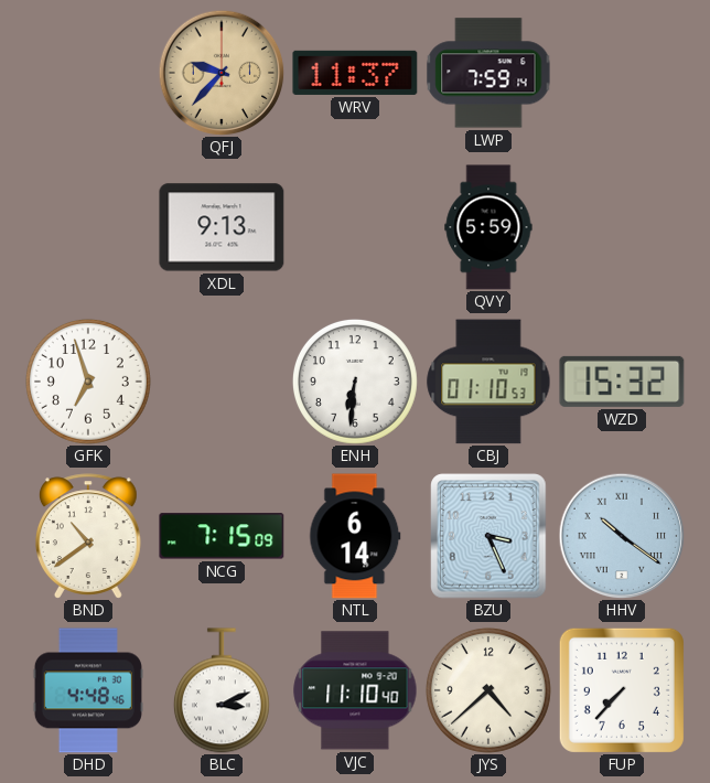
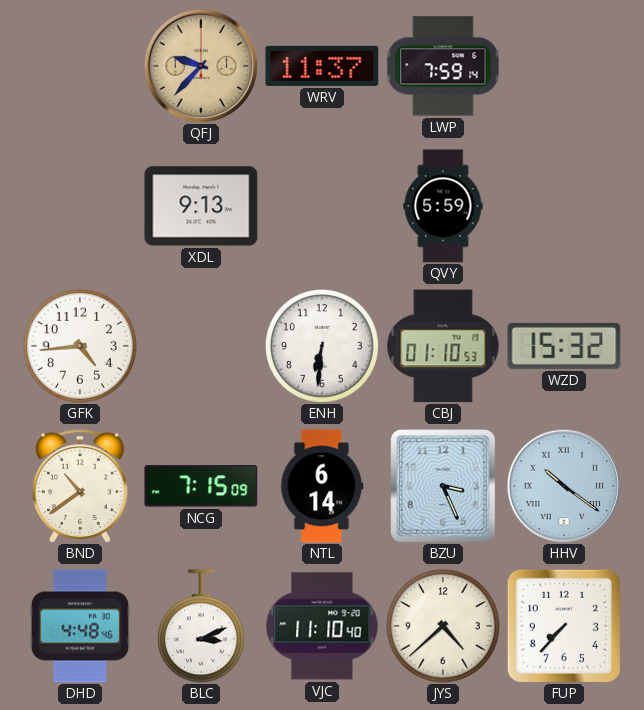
GFK: 6:57 -> 4:44
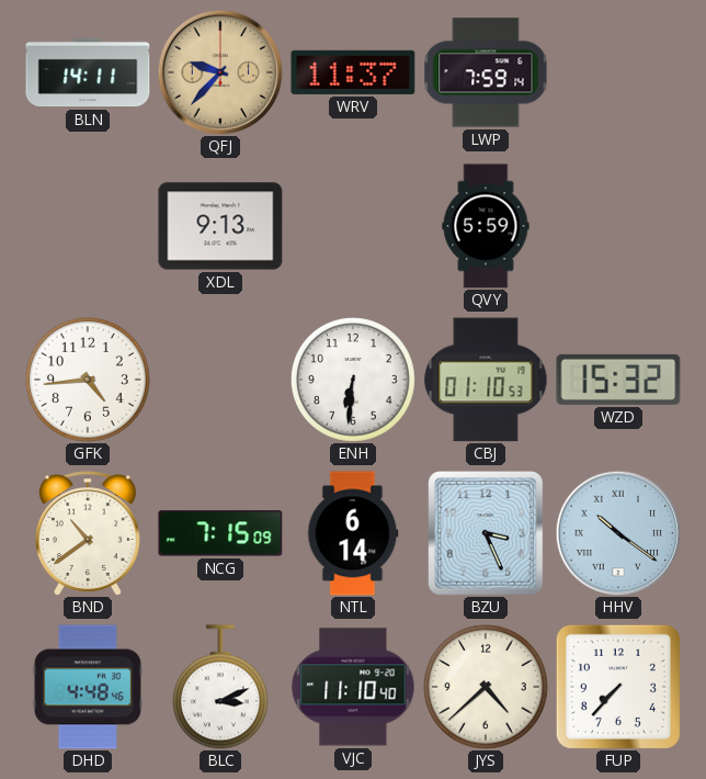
BLN: none -> 14:11
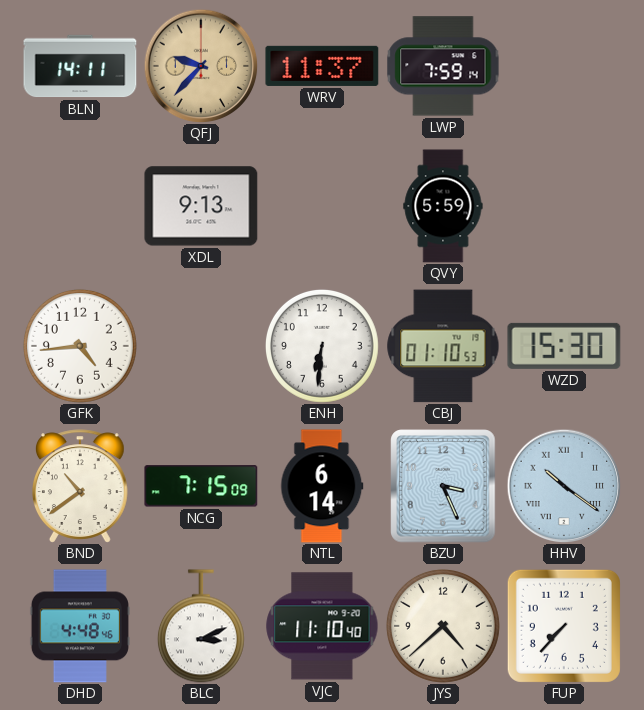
WZD: 15:32 -> 15:30
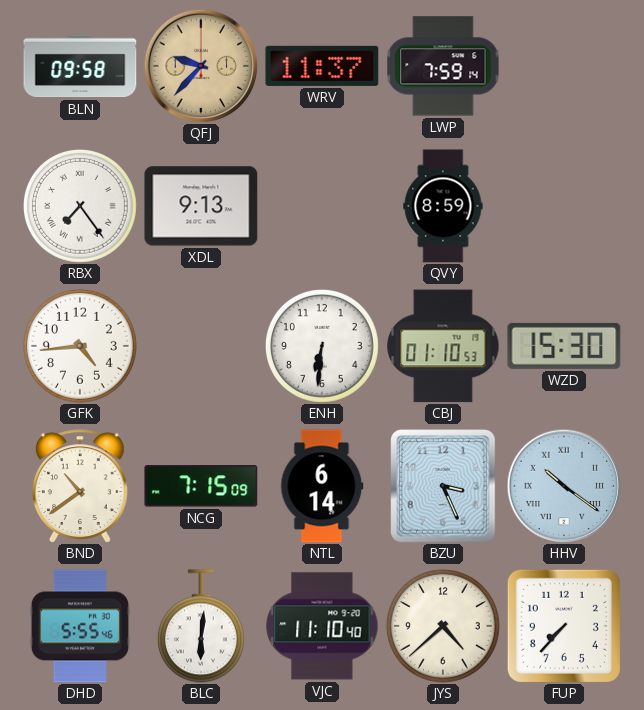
BLN: 14:11 -> 09:58
RBX: none -> 7:24
QVY: 5:59 -> 8:59
DHD: 4:48 -> 5:55
BLC: 3:11 -> 6:01
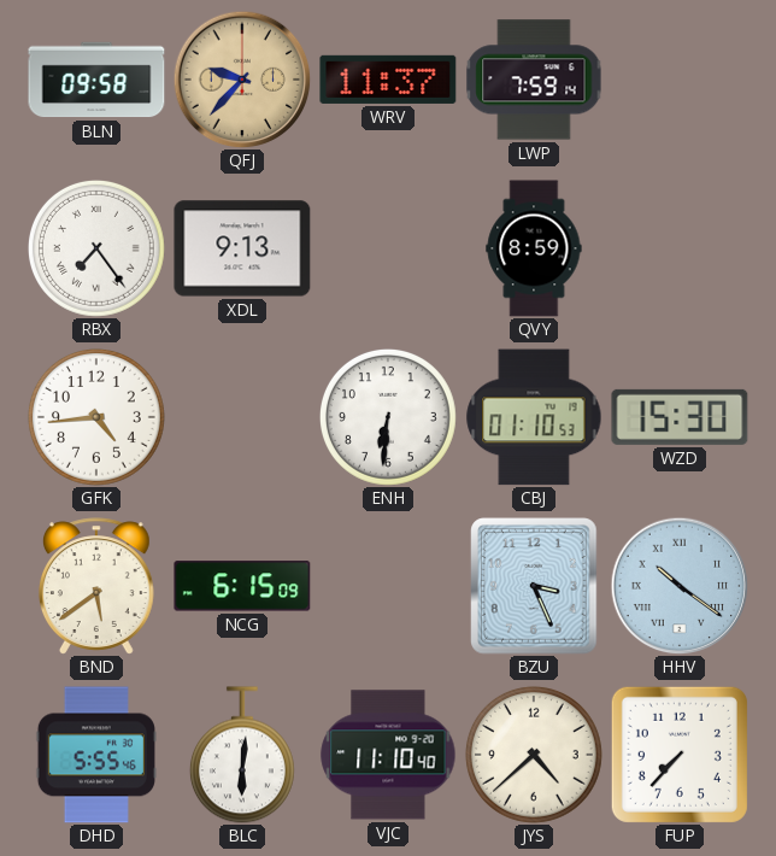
BND: 10:39 -> 5:39
NCG: 7:15 -> 6:15
NTL: 6:14 -> none
